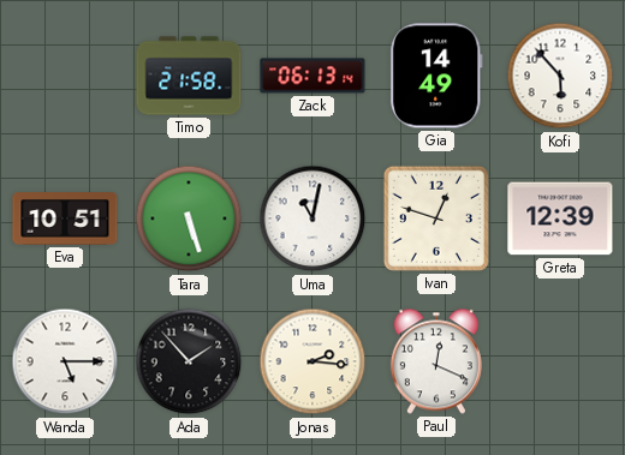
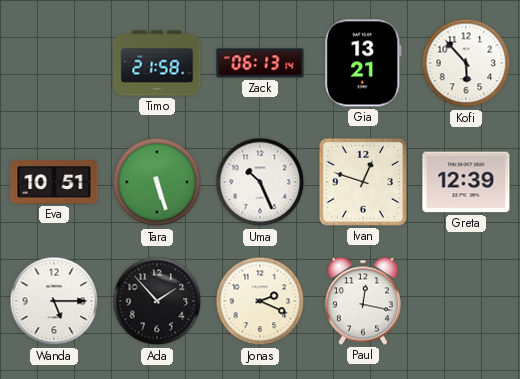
Gia: 14:49 -> 13:21
Uma: 11:02 -> 10:26
Jonas: 2:16 -> 2:19
Paul: 12:19 -> 12:17
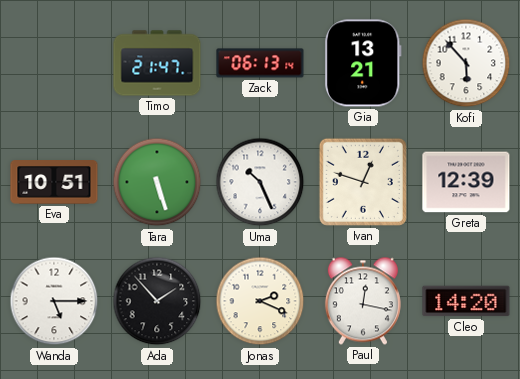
Timo: 21:58 -> 21:47
Cleo: none -> 14:20
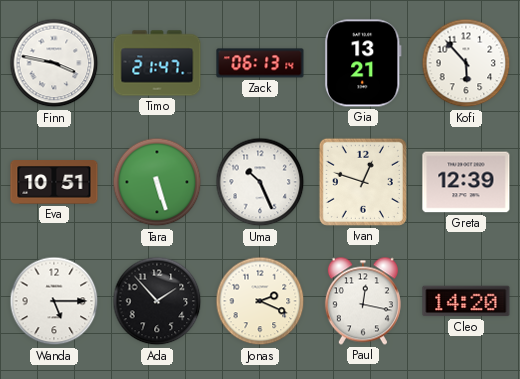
Finn: none -> 3:47
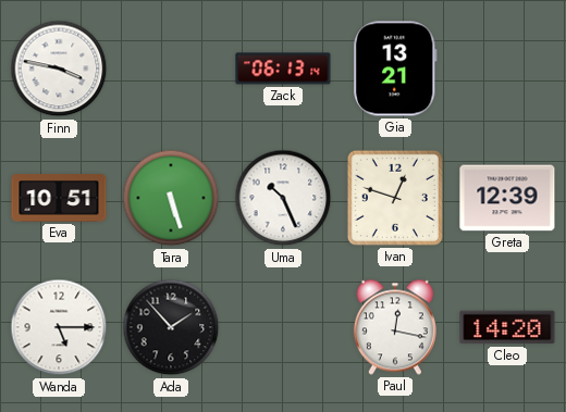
Timo: 21:47 -> none
Kofi: 5:53 -> none
Jonas: 2:19 -> none
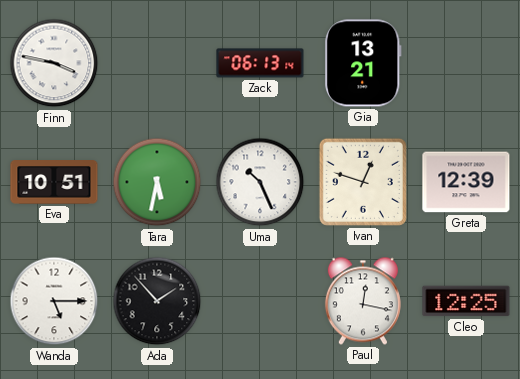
Tara: 5:27 -> 5:32
Cleo: 14:20 -> 12:25
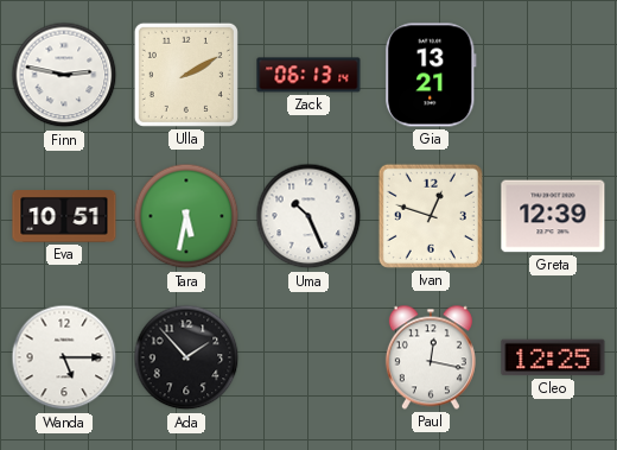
Finn: 3:47 -> 2:47
Ulla: none -> 2:10
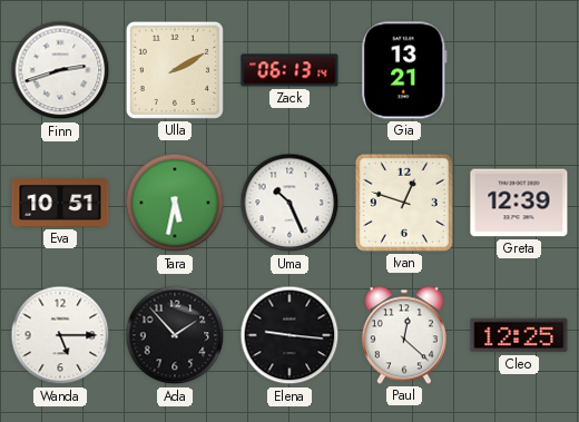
Finn: 2:47 -> 2:42
Elena: none -> 9:16
Paul: 12:17 -> 12:22
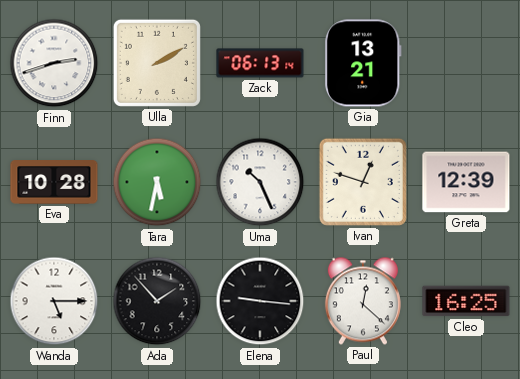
Eva: 10:51 -> 10:28
Cleo: 12:25 -> 16:25
